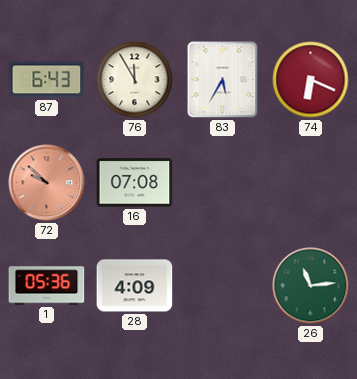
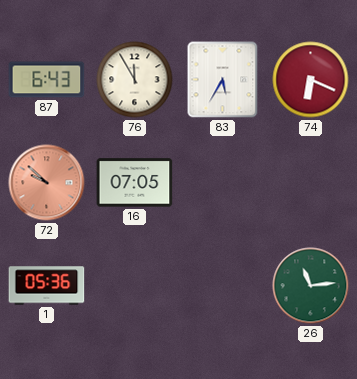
16: 07:08 -> 07:05
28: 4:09 -> none
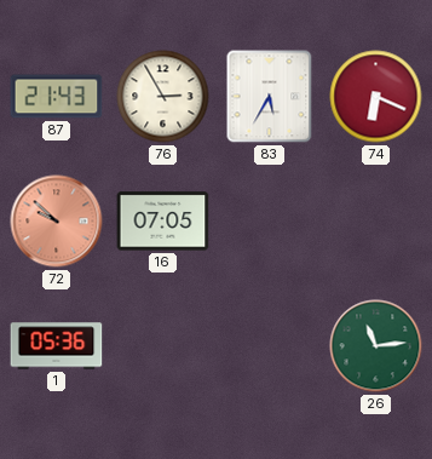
87: 6:43 -> 21:43
76: 11:55 -> 2:55
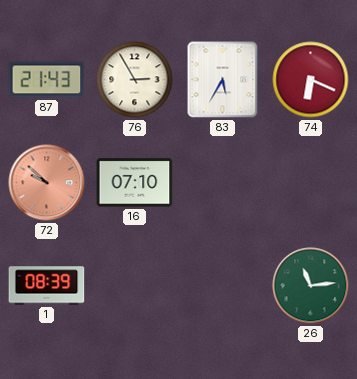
16: 07:05 -> 07:10
1: 05:36 -> 08:39
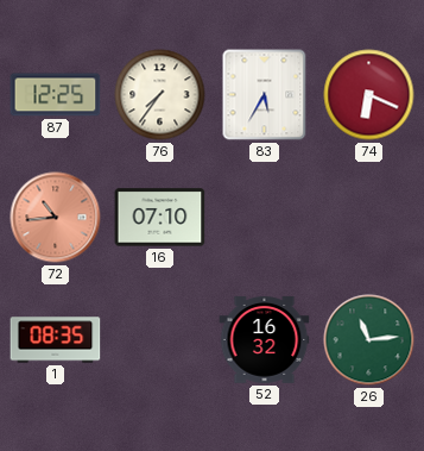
87: 21:43 -> 12:25
76: 2:55 -> 7:36
72: 9:52 -> 10:44
1: 08:39 -> 08:35
52: none -> 16:32
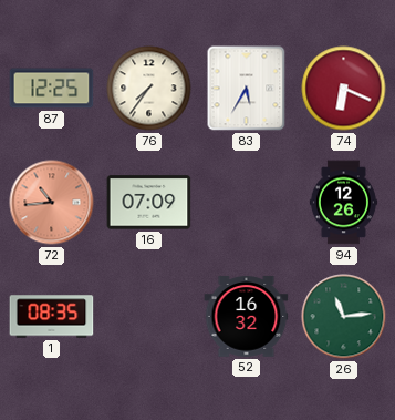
16: 07:10 -> 07:09
94: none -> 12:26
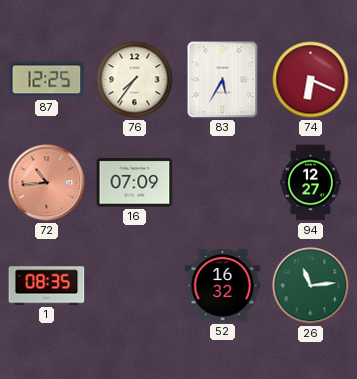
94: 12:26 -> 12:27
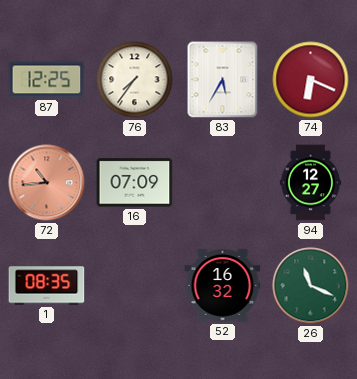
26: 11:14 -> 11:19
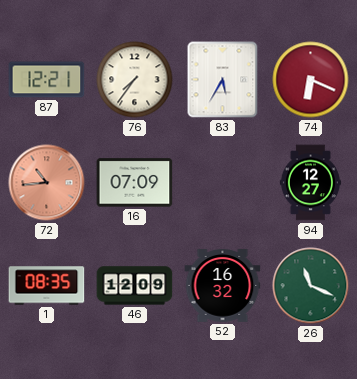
87: 12:25 -> 12:21
46: none -> 12:09
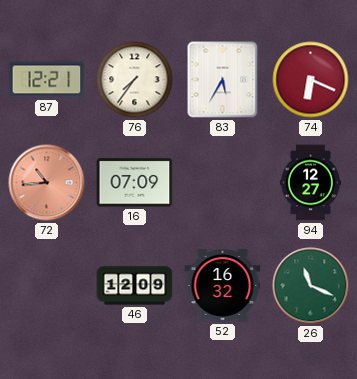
1: 08:35 -> none
